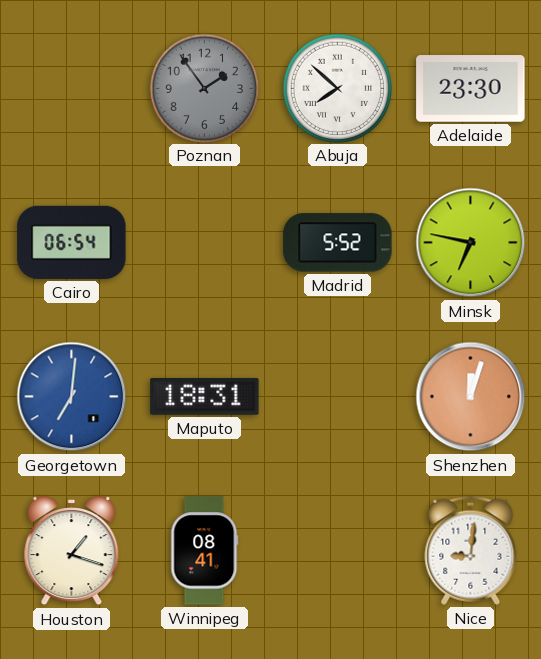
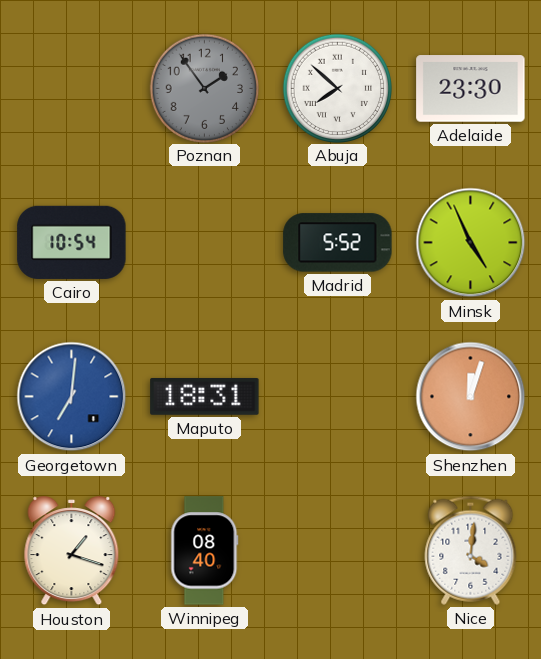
Cairo: 06:54 -> 10:54
Minsk: 6:47 -> 4:56
Winnipeg: 08:41 -> 08:40
Nice: 9:01 -> 4:01
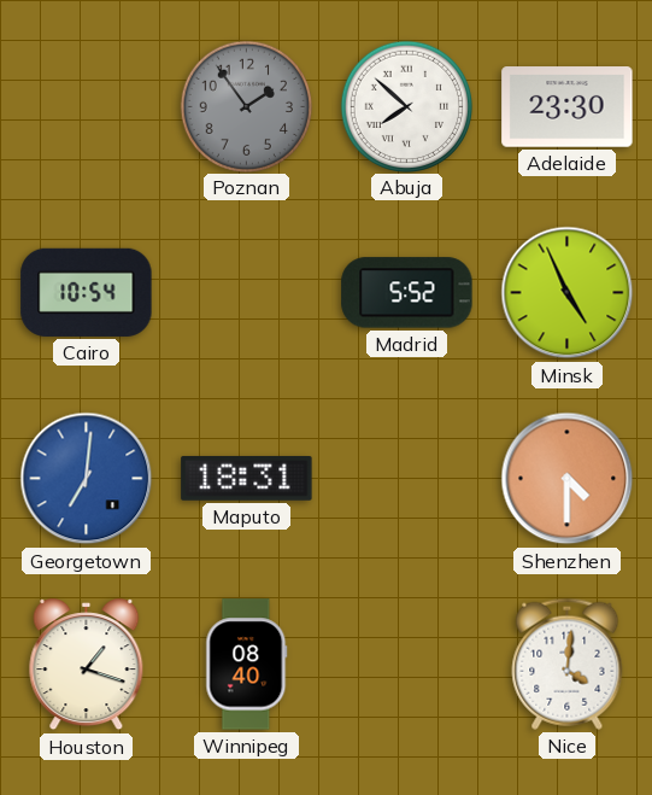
Shenzhen: 12:03 -> 4:30
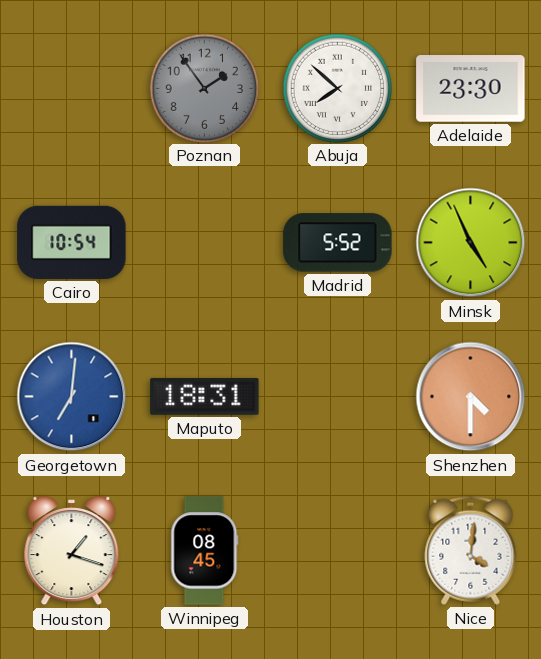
Winnipeg: 08:40 -> 08:45
